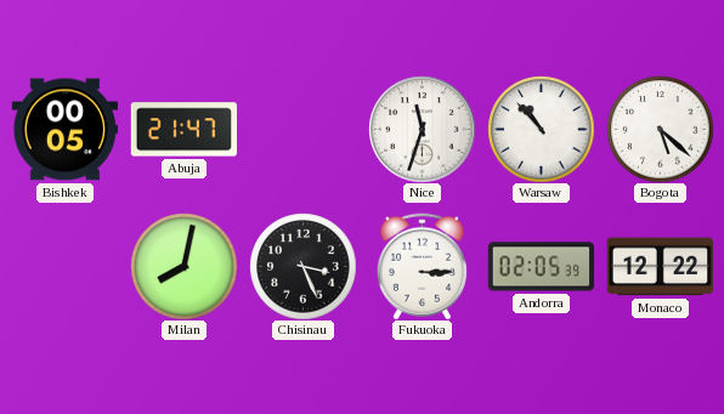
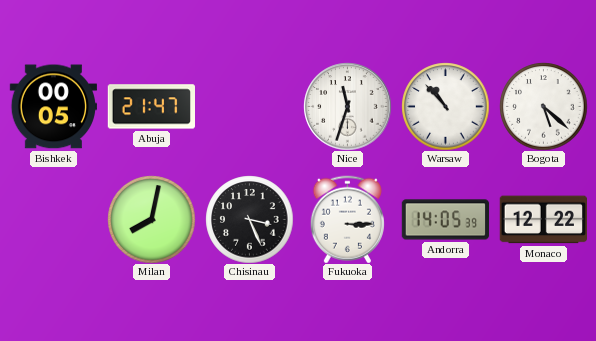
Andorra: 02:05 -> 14:05
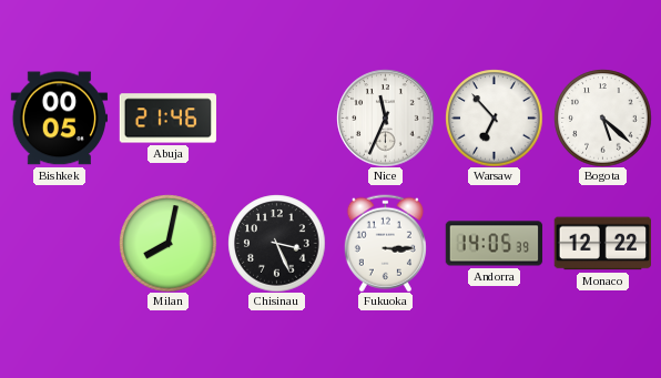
Abuja: 21:47 -> 21:46
Nice: 11:33 -> 11:34
Warsaw: 10:53 -> 6:53
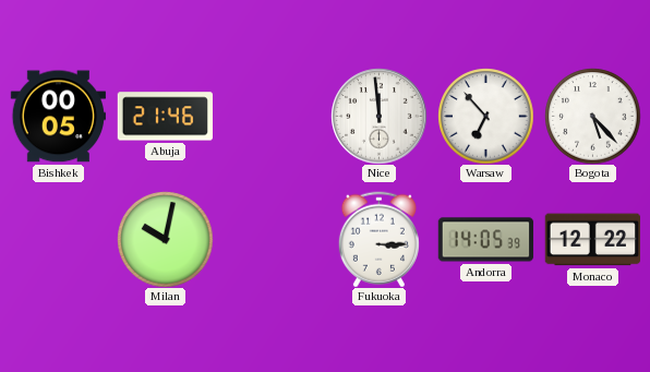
Nice: 11:34 -> 11:59
Bogota: 5:22 -> 5:23
Milan: 8:02 -> 10:02
Chisinau: 3:26 -> none
